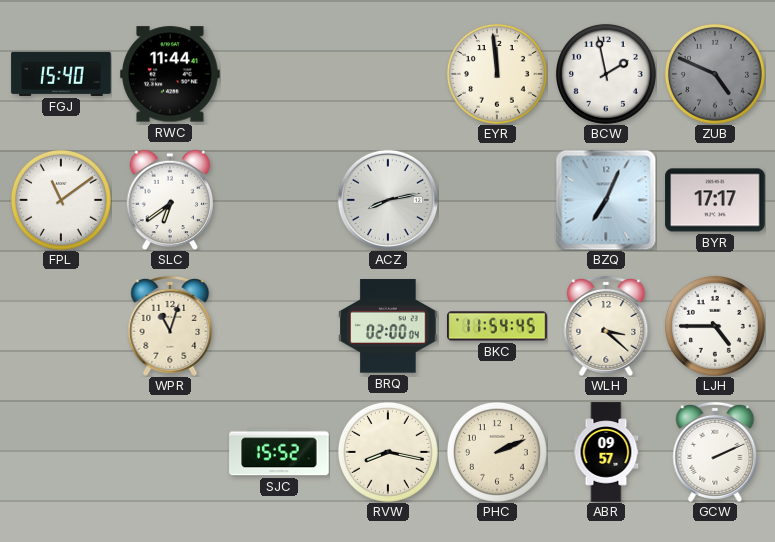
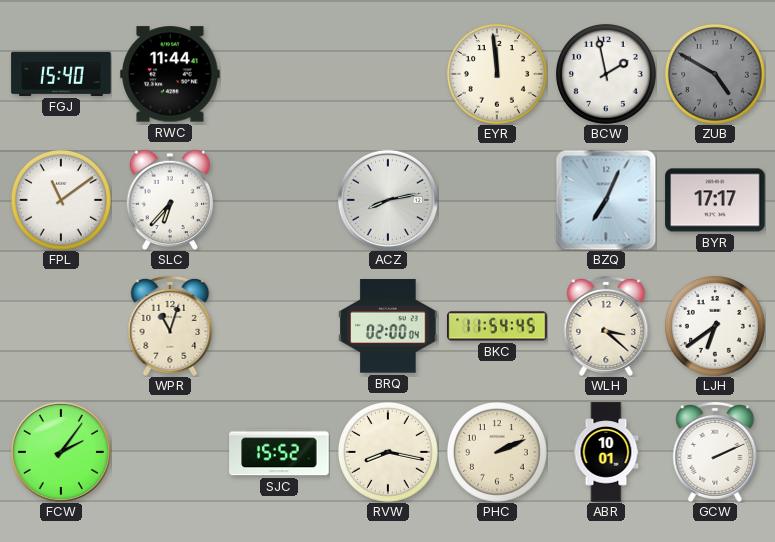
ZUB: 4:49 -> 4:50
SLC: 6:39 -> 6:37
LJH: 4:45 -> 6:39
FCW: none -> 2:06
ABR: 09:57 -> 10:01
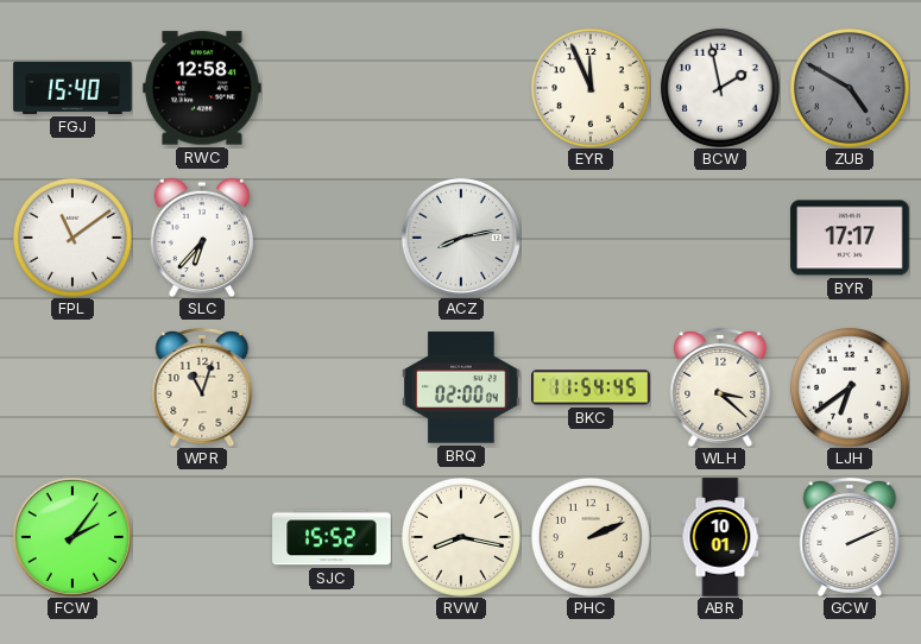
RWC: 11:44 -> 12:58
EYR: 11:59 -> 11:56
BZQ: 7:04 -> none
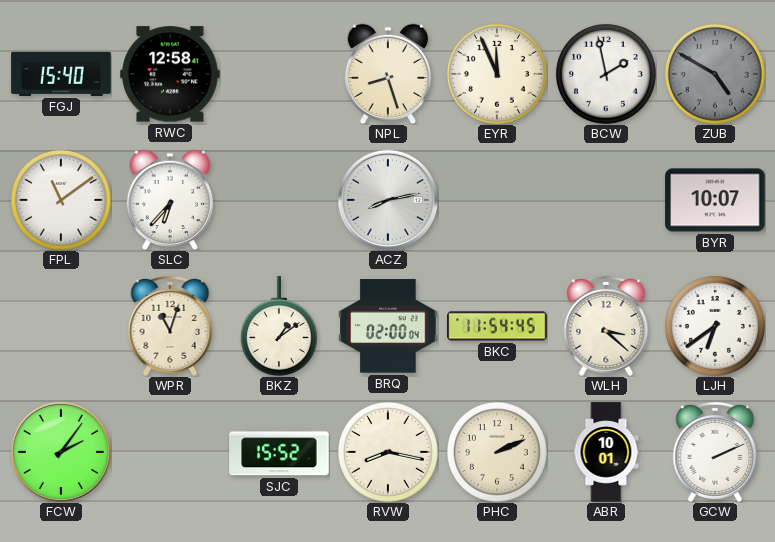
NPL: none -> 8:27
BYR: 17:17 -> 10:07
BKZ: none -> 1:09
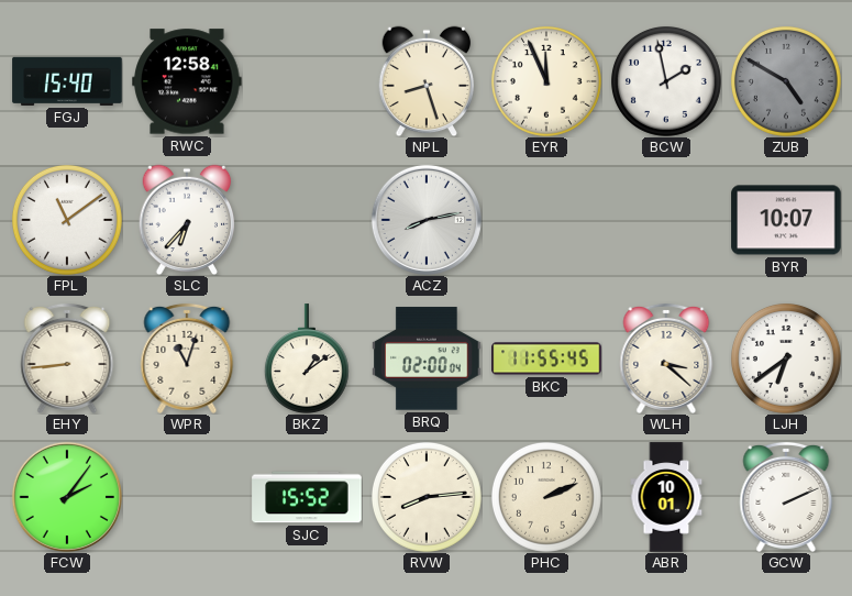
EHY: none -> 8:44
BKC: 11:54 -> 11:55
RVW: 8:17 -> 8:14
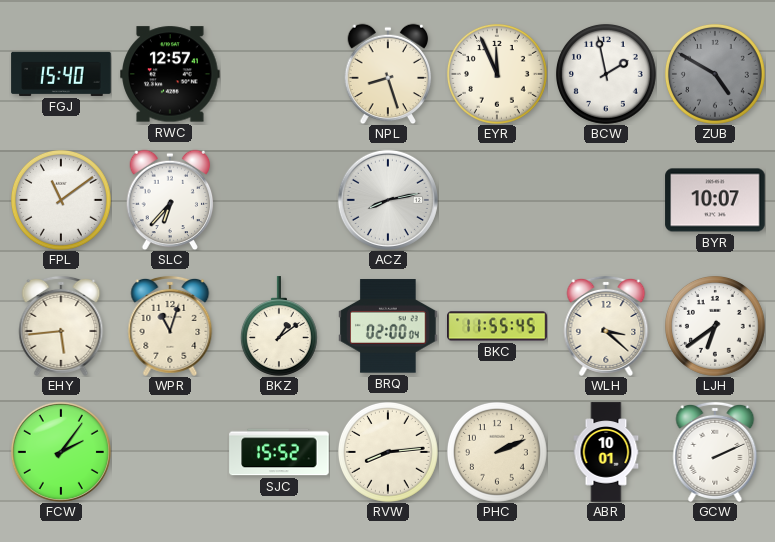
RWC: 12:58 -> 12:57
EHY: 8:44 -> 5:44
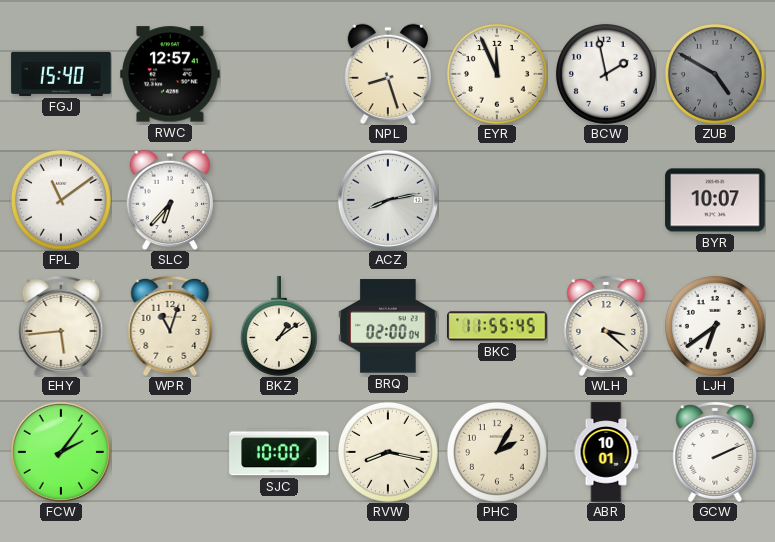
SJC: 15:52 -> 10:00
RVW: 8:14 -> 8:17
PHC: 2:11 -> 2:05
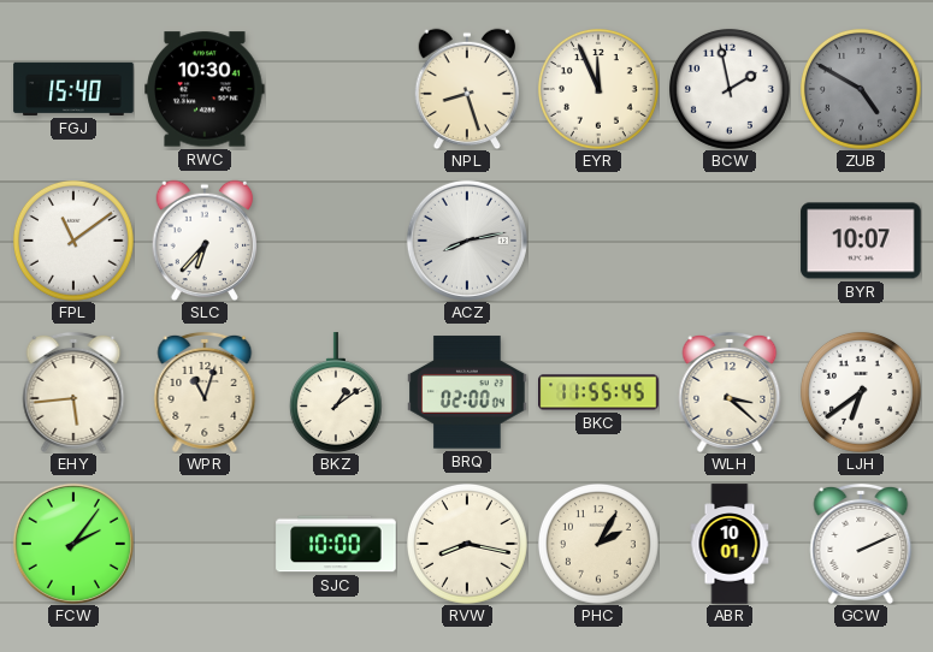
RWC: 12:57 -> 10:30
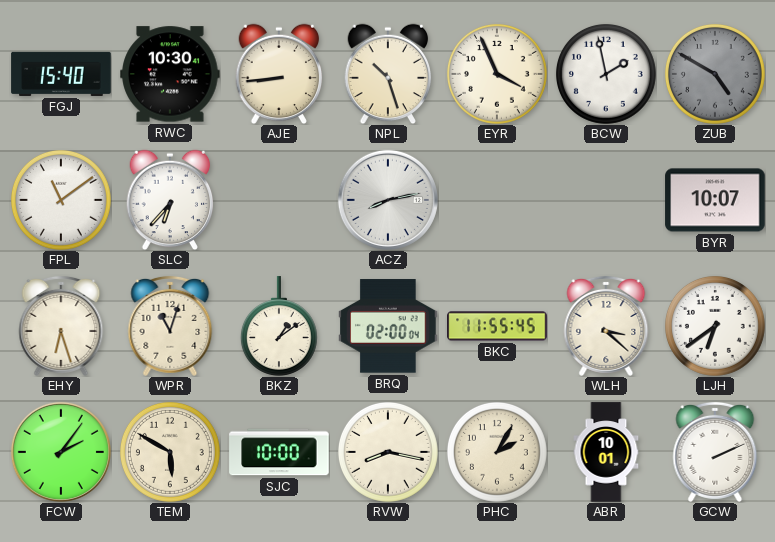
AJE: none -> 8:44
NPL: 8:27 -> 10:27
EYR: 11:56 -> 3:56
EHY: 5:44 -> 6:27
TEM: none -> 5:50
